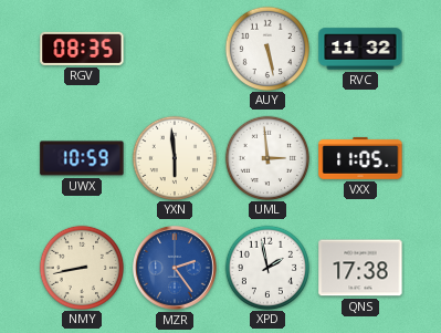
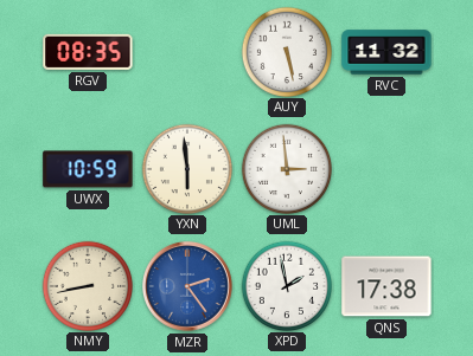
VXX: 11:05 -> none
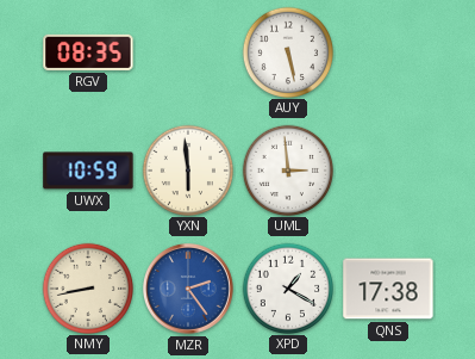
RVC: 11:32 -> none
XPD: 1:58 -> 1:20
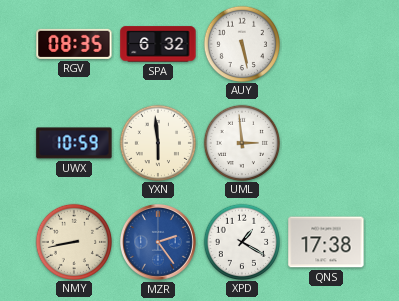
SPA: none -> 6:32
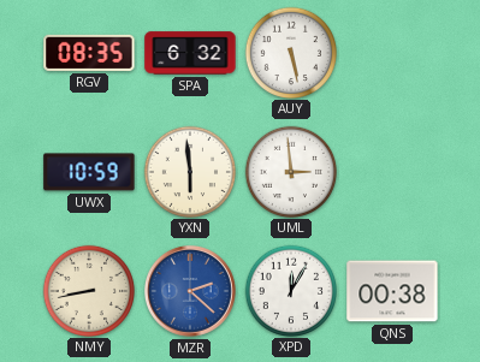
MZR: 2:24 -> 2:22
XPD: 1:20 -> 12:05
QNS: 17:38 -> 00:38
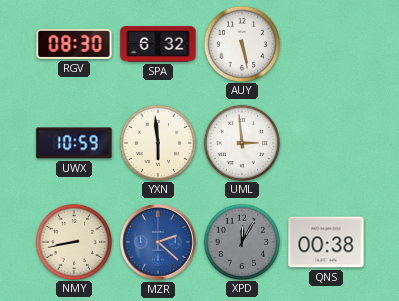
RGV: 08:35 -> 08:30
XPD dial: white -> grey
